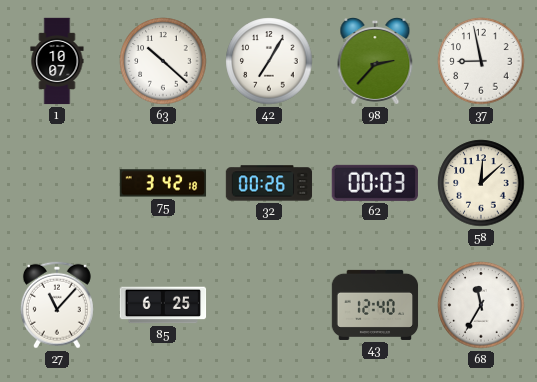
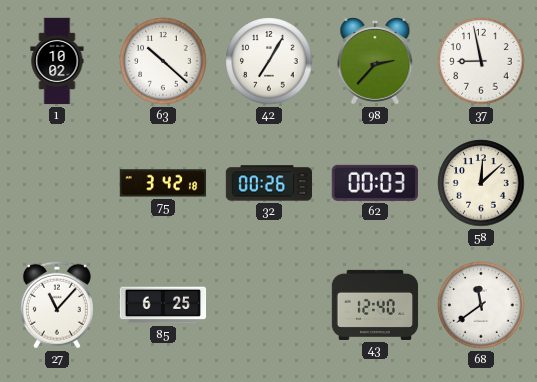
1: 10:07 -> 10:02
68: 11:35 -> 11:39
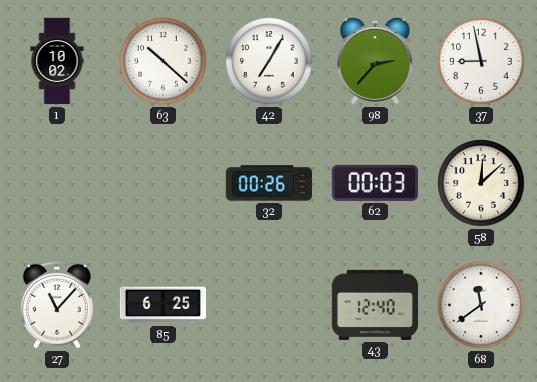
75: 3:42 -> none
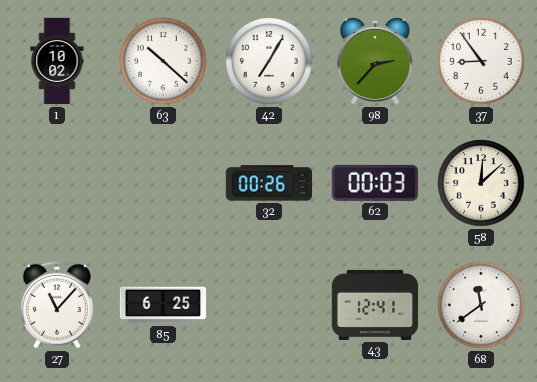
37: 8:58 -> 8:54
43: 12:40 -> 12:41
